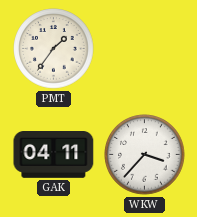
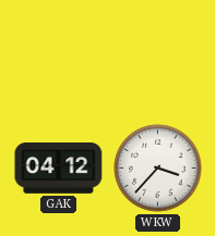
PMT: 1:36 -> none
GAK: 04:11 -> 04:12
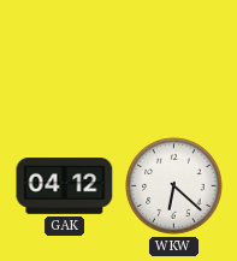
WKW: 3:37 -> 6:22
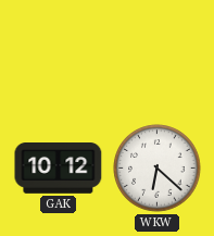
GAK: 04:12 -> 10:12
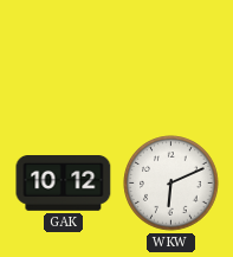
WKW: 6:22 -> 6:11
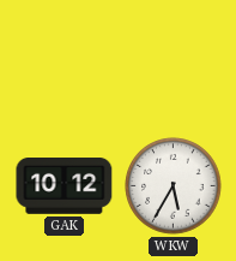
WKW: 6:11 -> 5:35
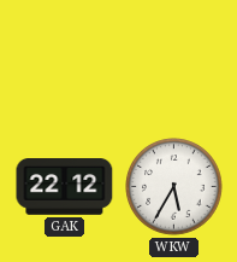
GAK: 10:12 -> 22:12
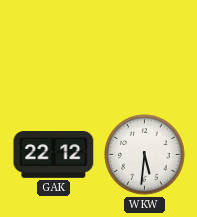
WKW: 5:35 -> 5:31
